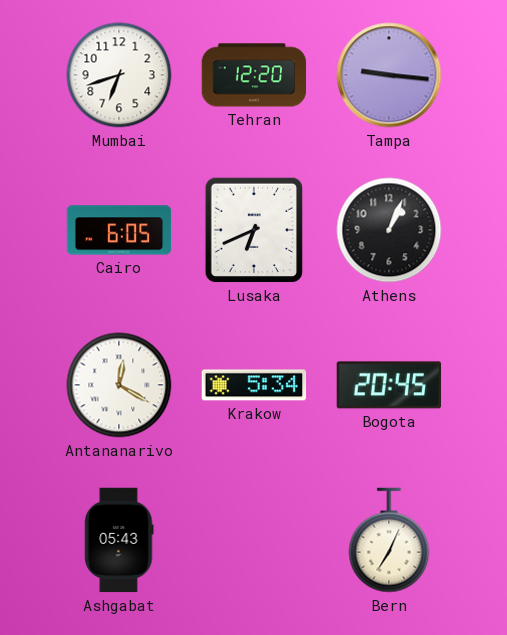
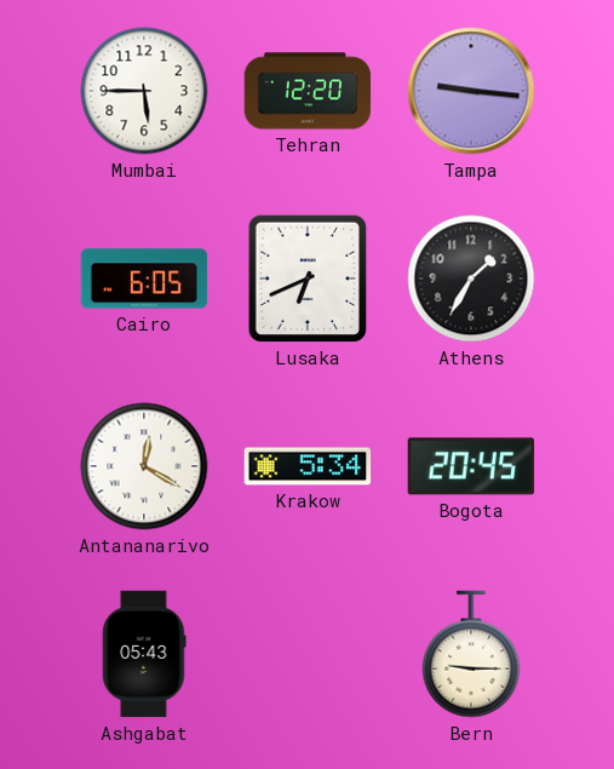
Mumbai: 6:42 -> 5:45
Athens: 1:04 -> 1:35
Bern: 7:04 -> 9:15
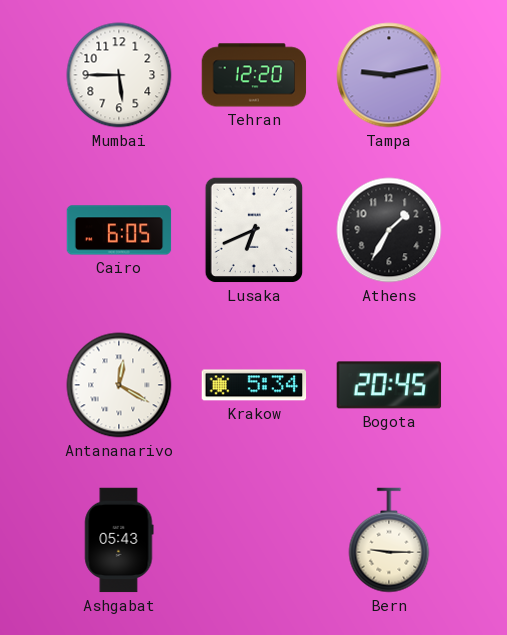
Tampa: 9:16 -> 9:13
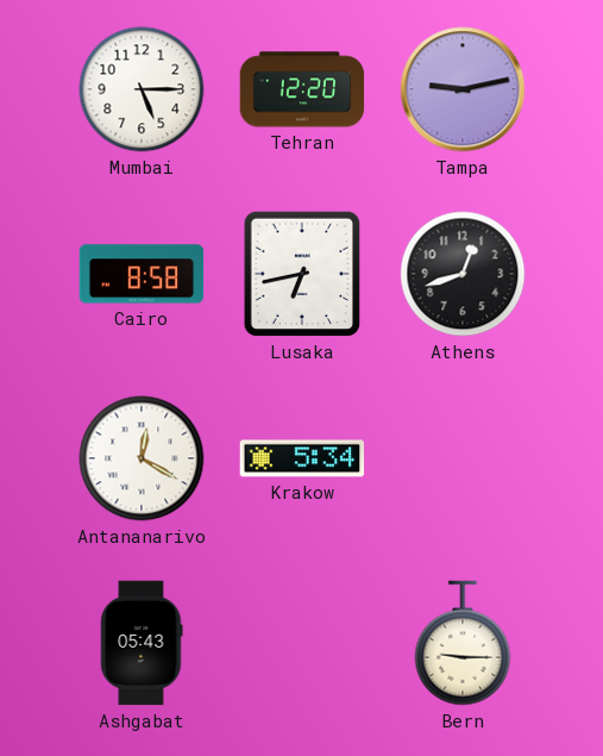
Mumbai: 5:45 -> 5:15
Cairo: 6:05 -> 8:58
Lusaka: 6:41 -> 6:43
Athens: 1:35 -> 12:42
Bogota: 20:45 -> none
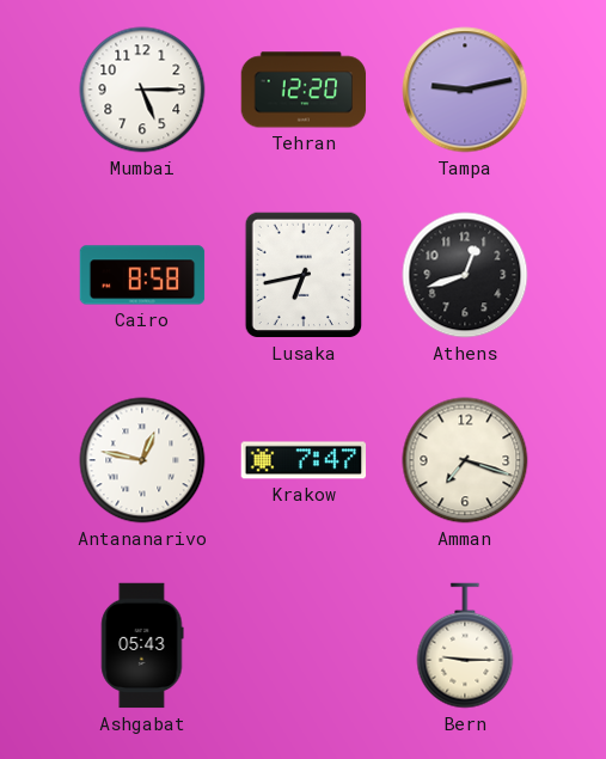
Antananarivo: 12:20 -> 12:47
Krakow: 5:34 -> 7:47
Amman: none -> 7:18
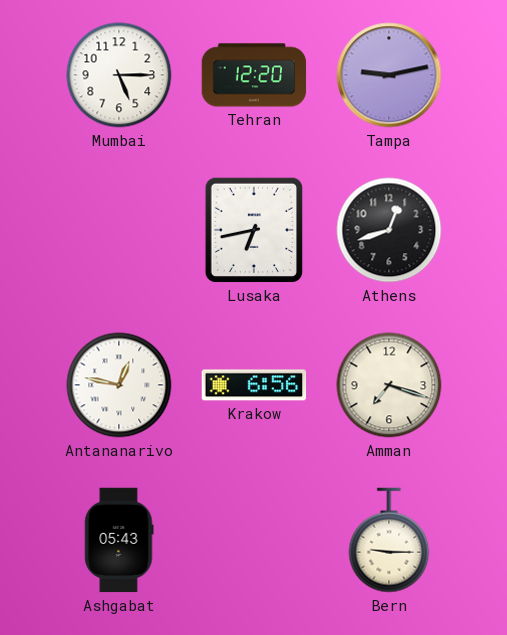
Cairo: 8:58 -> none
Krakow: 7:47 -> 6:56
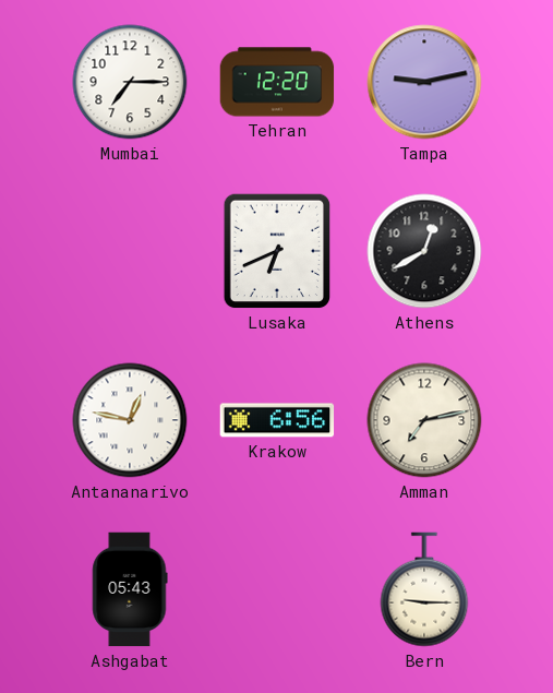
Mumbai: 5:15 -> 7:15
Lusaka: 6:43 -> 6:41
Athens: 12:42 -> 12:40
Amman: 7:18 -> 7:13
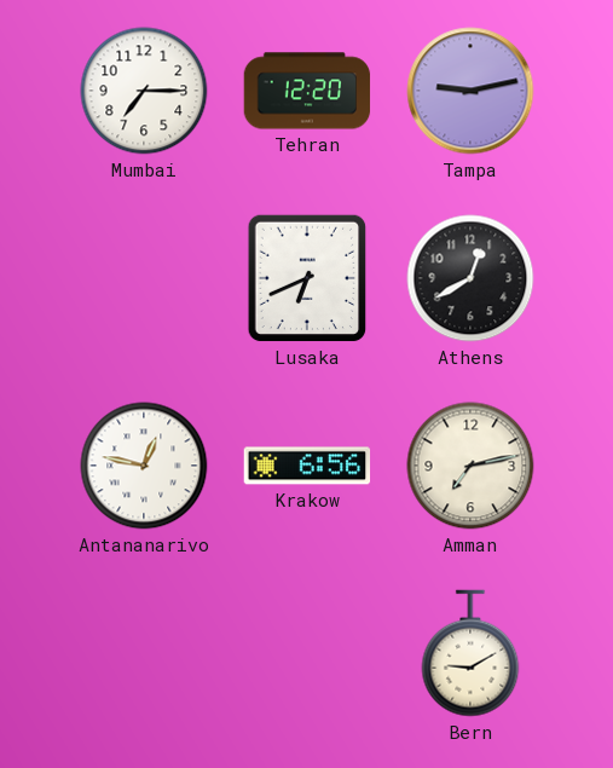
Ashgabat: 05:43 -> none
Bern: 9:15 -> 9:10
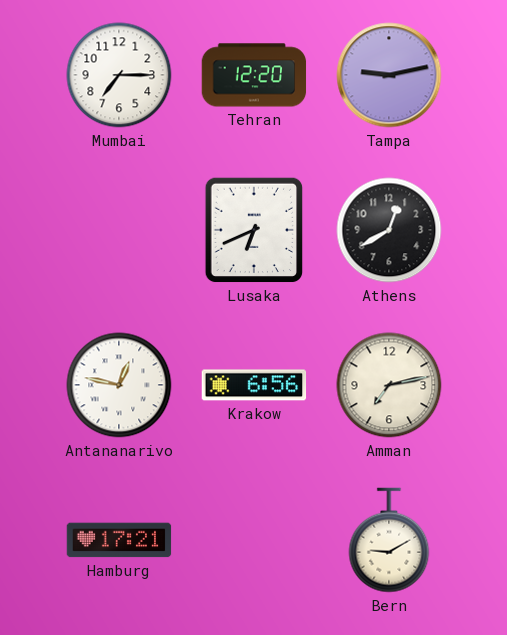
Hamburg: none -> 17:21
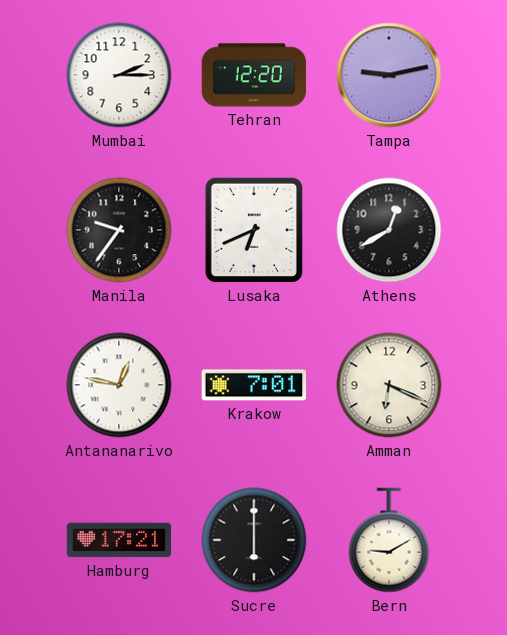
Mumbai: 7:15 -> 2:15
Manila: none -> 9:36
Krakow: 6:56 -> 7:01
Amman: 7:13 -> 6:19
Sucre: none -> 6:00
